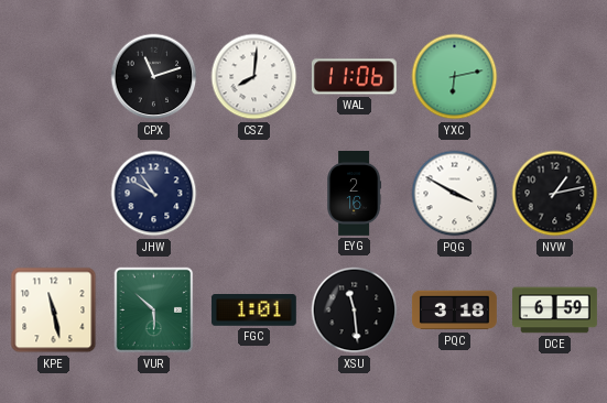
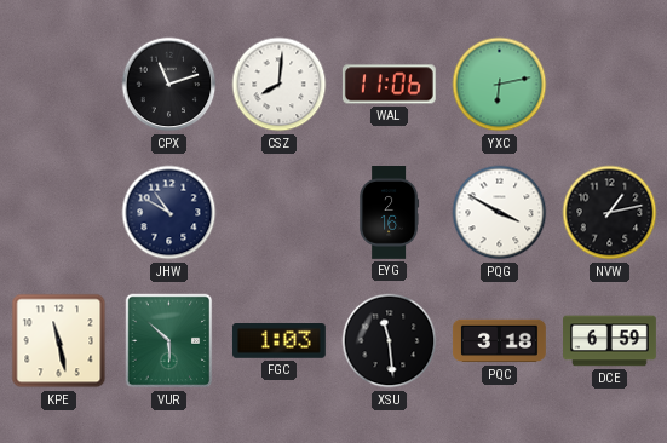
FGC: 1:01 -> 1:03
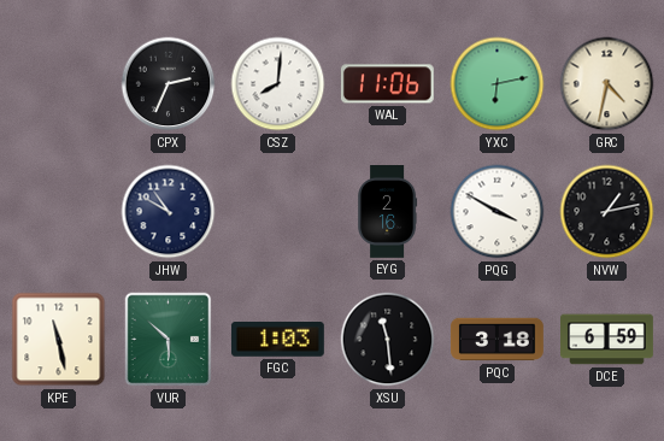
CPX: 11:12 -> 2:34
GRC: none -> 4:32
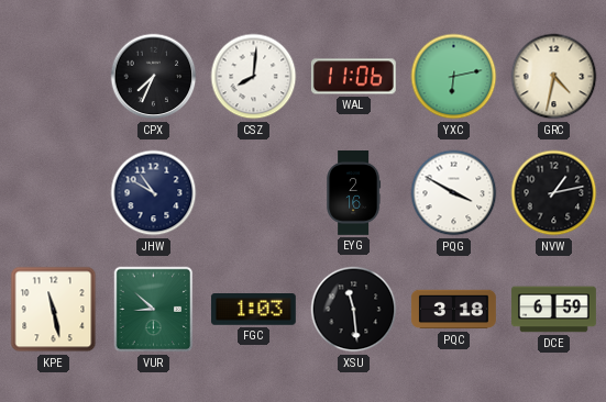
CPX: 2:34 -> 7:34
VUR: 5:52 -> 8:52
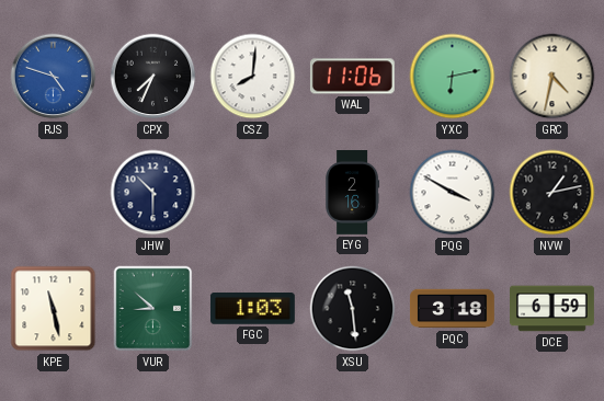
RJS: none -> 4:48
JHW: 10:50 -> 10:30
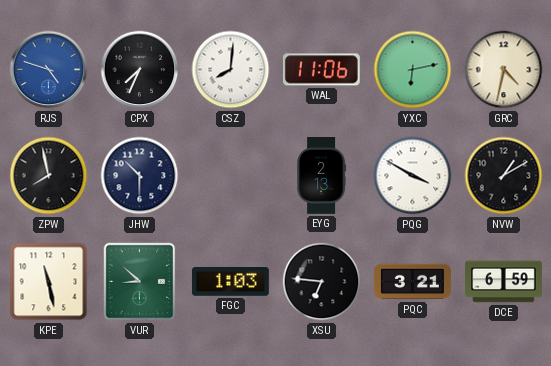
ZPW: none -> 7:58
EYG: 2:16 -> 2:13
NVW: 1:13 -> 1:10
XSU: 11:29 -> 6:46
PQC: 3:18 -> 3:21
